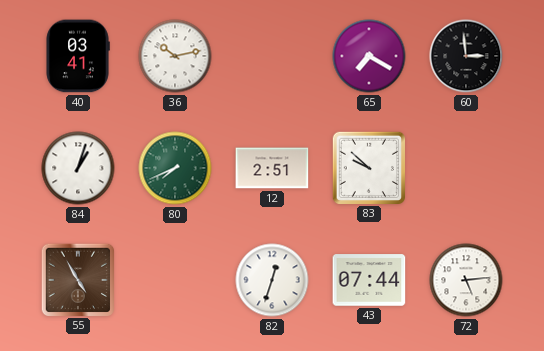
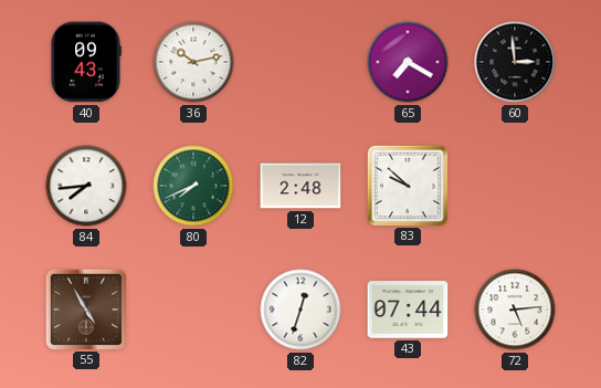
40: 03:41 -> 09:43
84: 1:03 -> 7:44
12: 2:51 -> 2:48
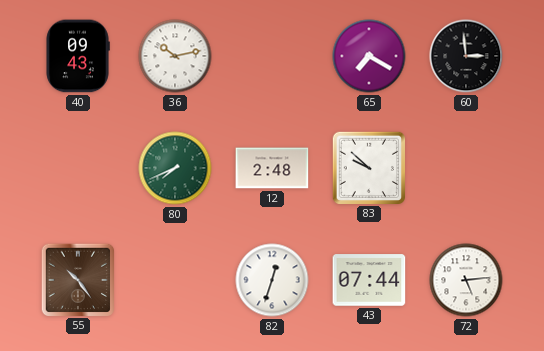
84: 7:44 -> none
55: 4:55 -> 10:24
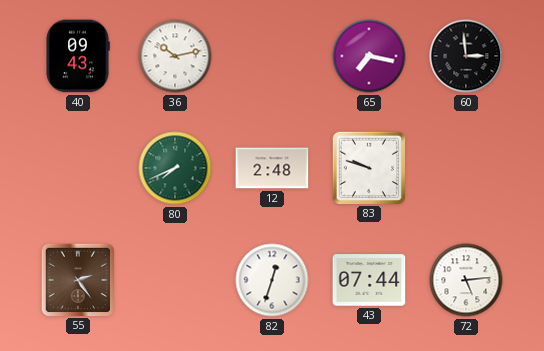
65: 7:20 -> 7:17
83: 9:52 -> 9:48
55: 10:24 -> 2:24
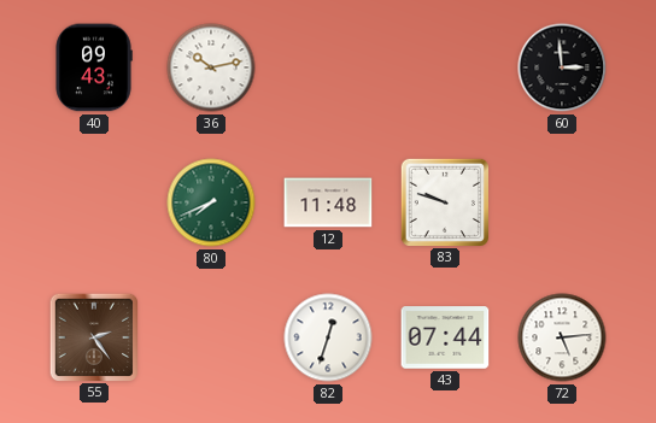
65: 7:17 -> none
12: 2:48 -> 11:48
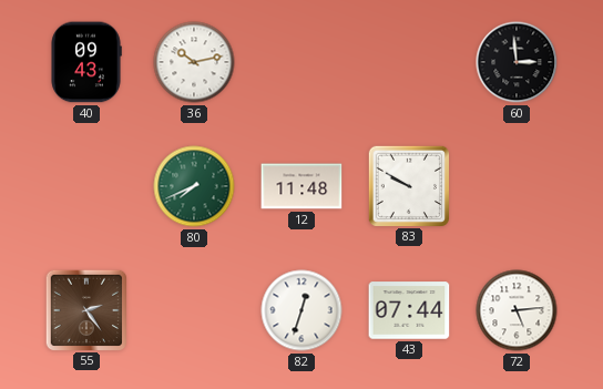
83: 9:48 -> 9:50
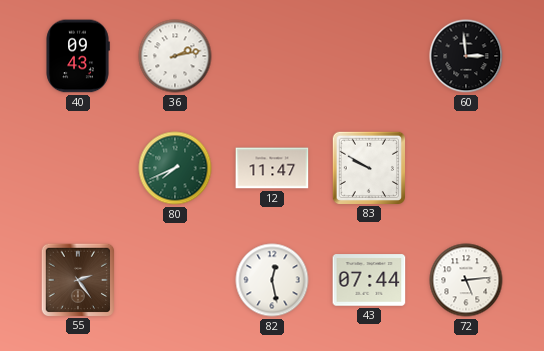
36: 10:13 -> 2:13
12: 11:48 -> 11:47
82: 12:33 -> 12:28
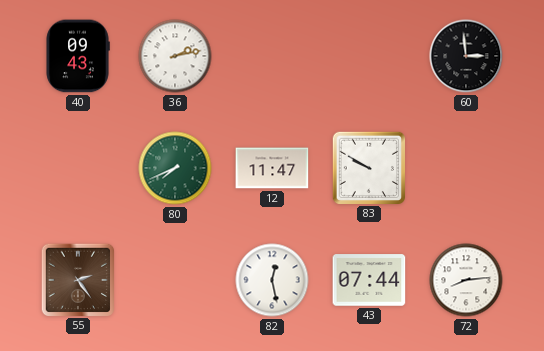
72: 5:14 -> 8:14
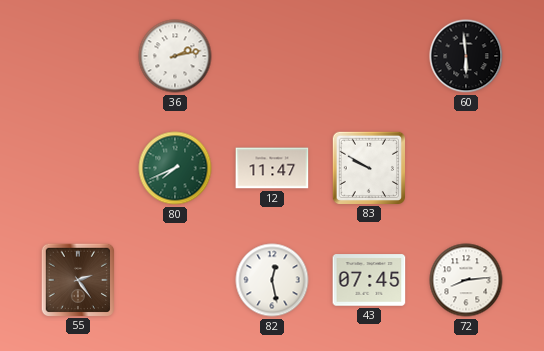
40: 09:43 -> none
60: 2:59 -> 5:59
43: 07:44 -> 07:45
